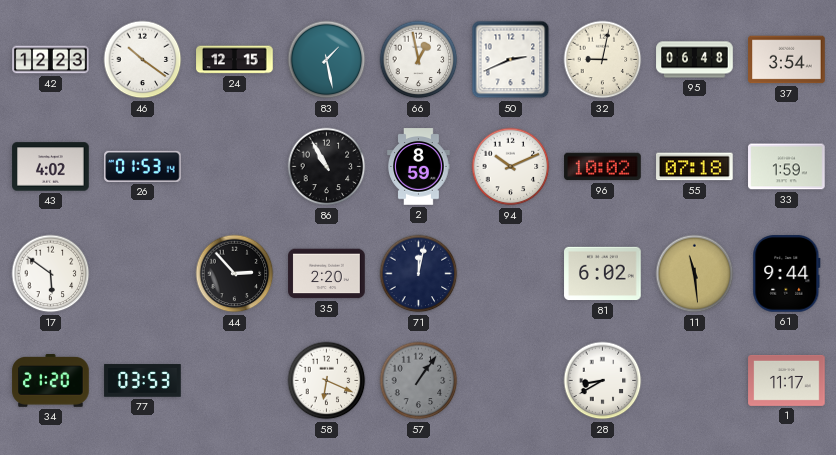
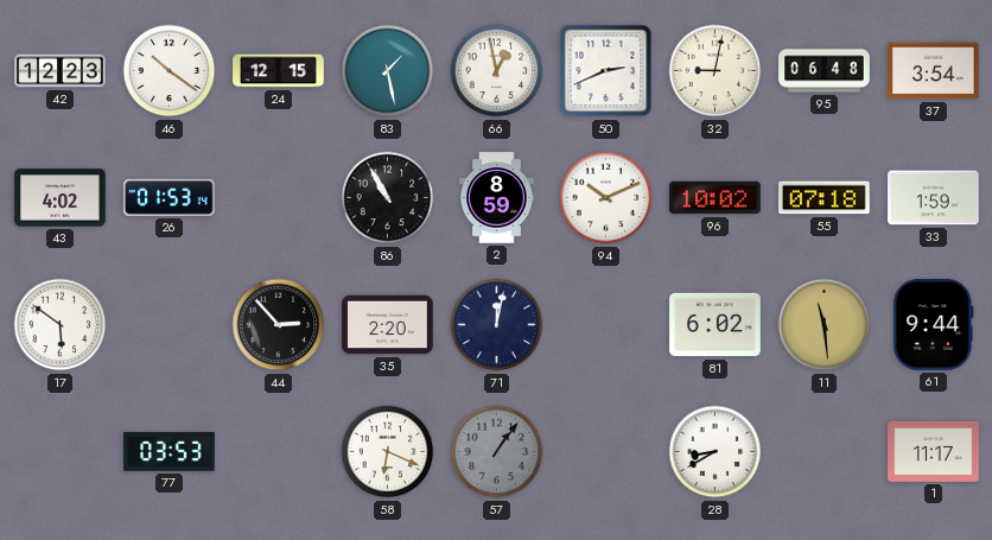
34: 21:20 -> none
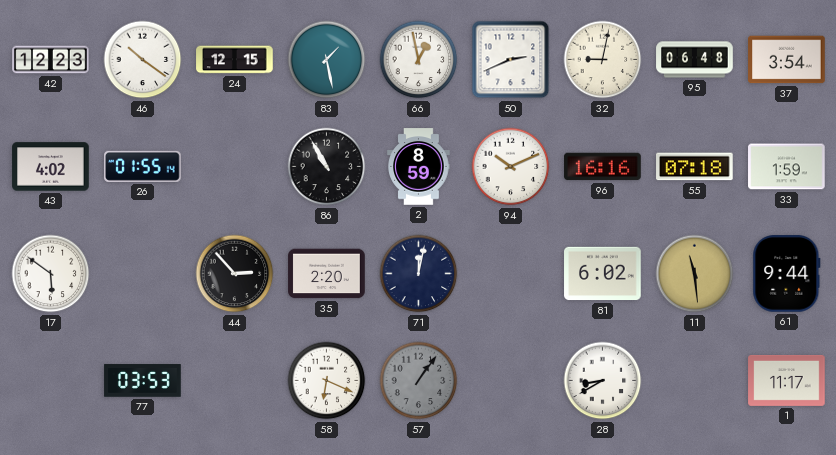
26: 01:53 -> 01:55
96: 10:02 -> 16:16
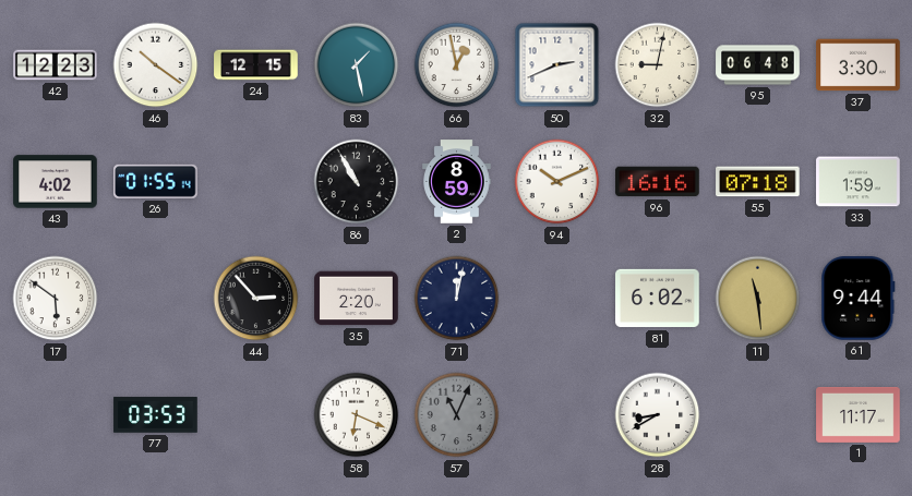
37: 3:54 -> 3:30
57: 1:06 -> 11:04
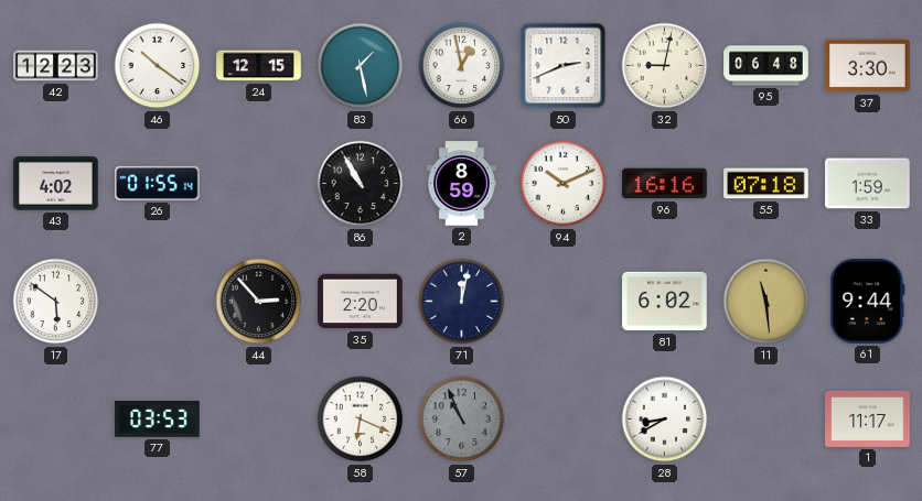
57: 11:04 -> 10:56
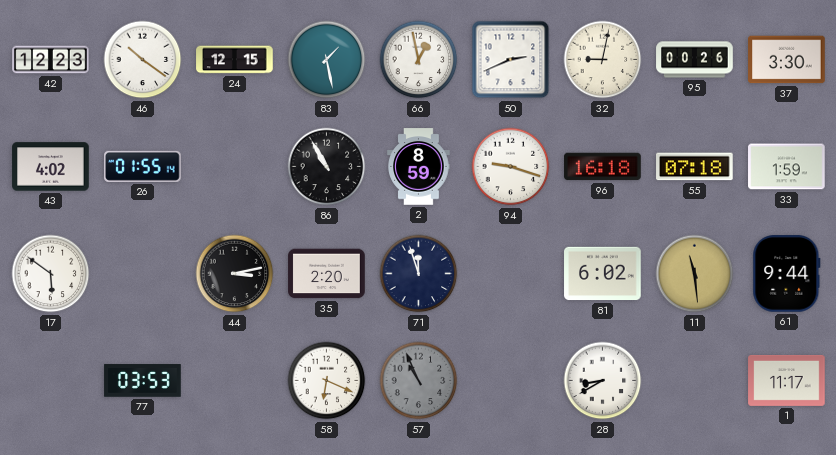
95: 06:48 -> 00:26
94: 10:11 -> 9:18
96: 16:16 -> 16:18
44: 2:53 -> 3:13
71: 12:02 -> 11:57
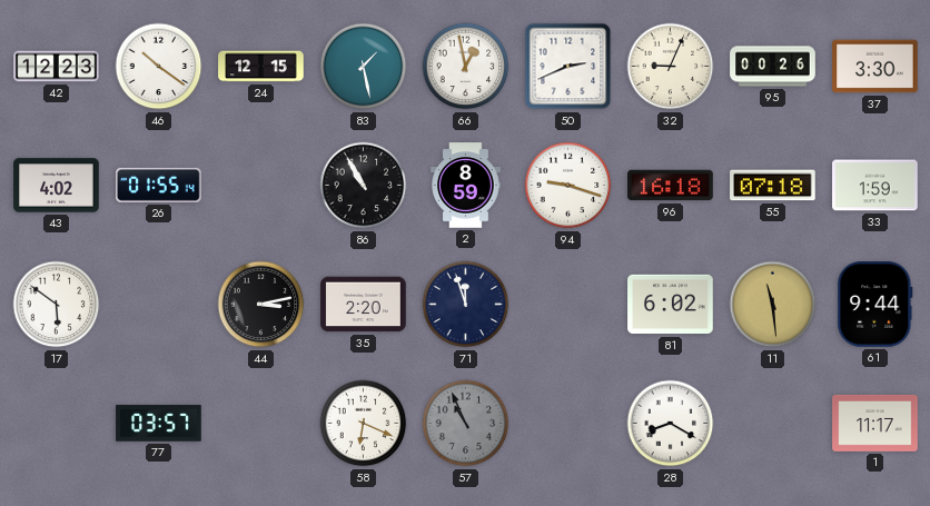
32: 9:02 -> 9:04
77: 03:53 -> 03:57
28: 8:40 -> 8:20
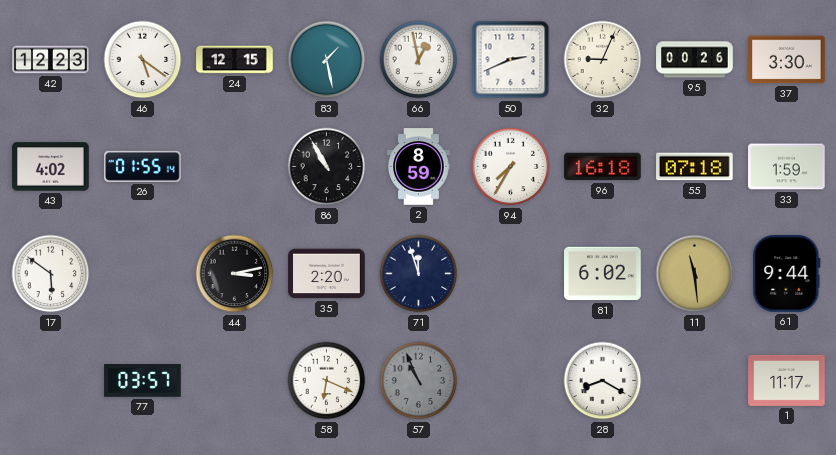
46: 10:21 -> 5:21
94: 9:18 -> 7:35
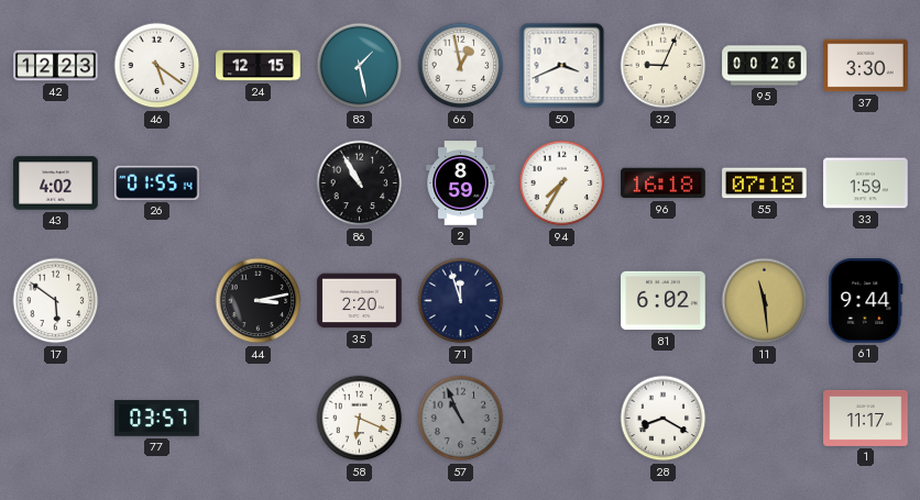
50: 2:41 -> 3:41
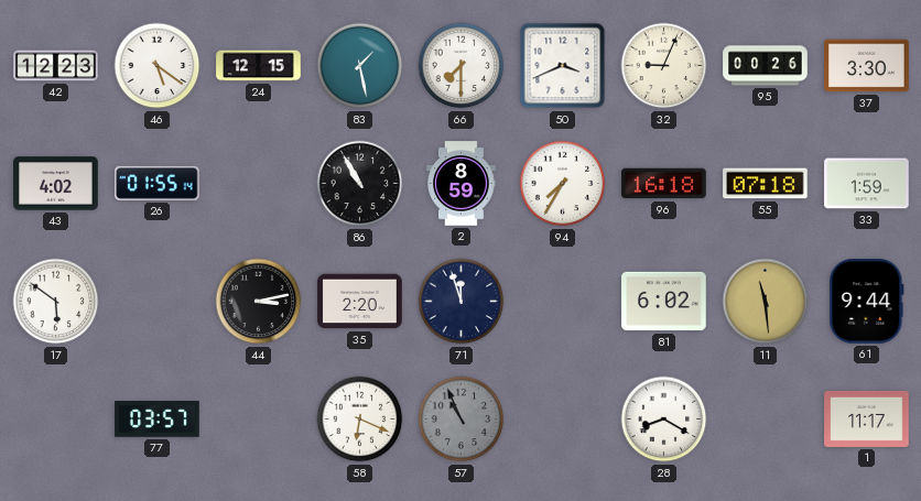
66: 12:58 -> 7:30
